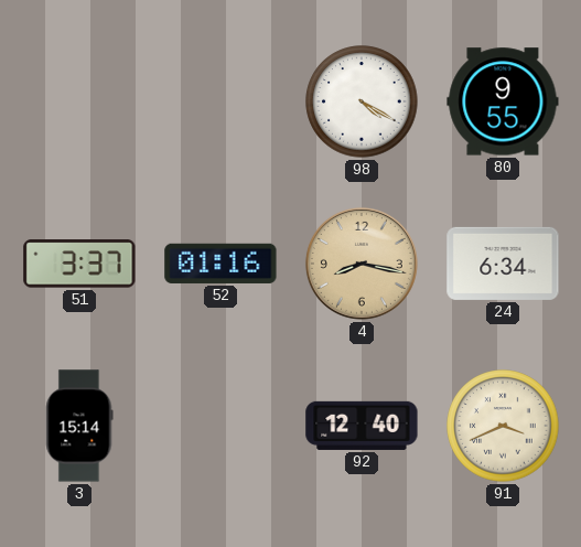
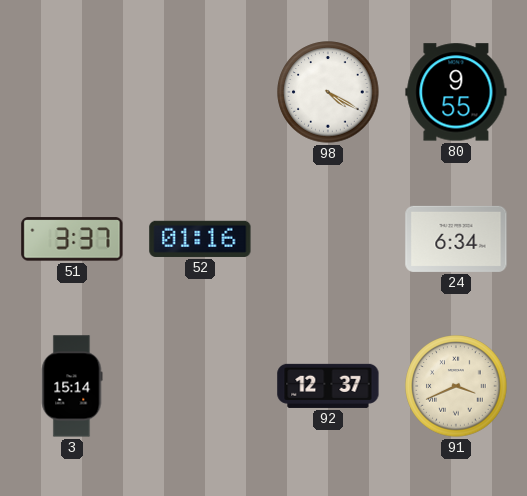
4: 8:17 -> none
92: 12:40 -> 12:37
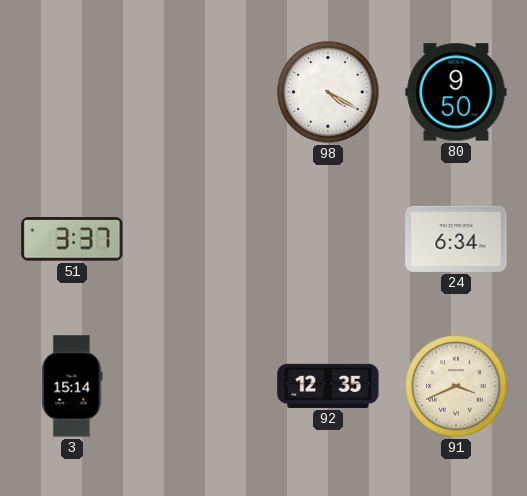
80: 9:55 -> 9:50
52: 01:16 -> none
92: 12:37 -> 12:35
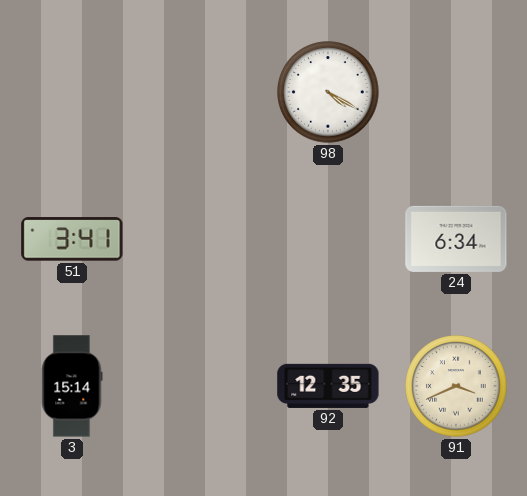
80: 9:50 -> none
51: 3:37 -> 3:41
